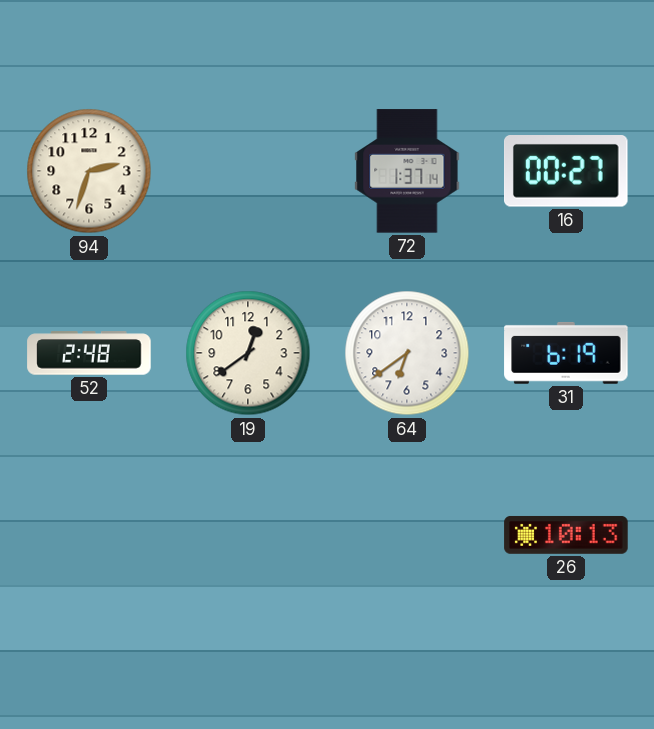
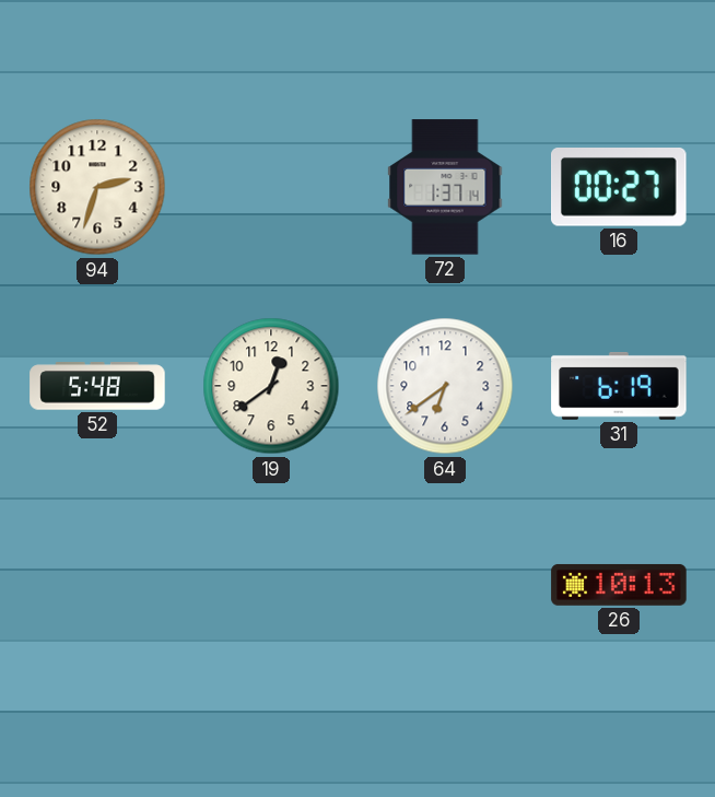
52: 2:48 -> 5:48
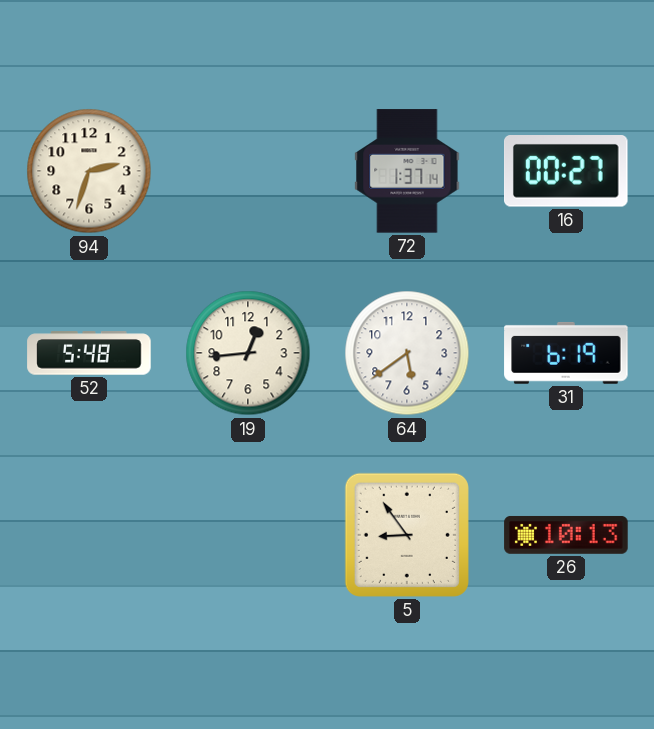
19: 12:39 -> 12:44
64: 6:39 -> 5:39
5: none -> 8:54
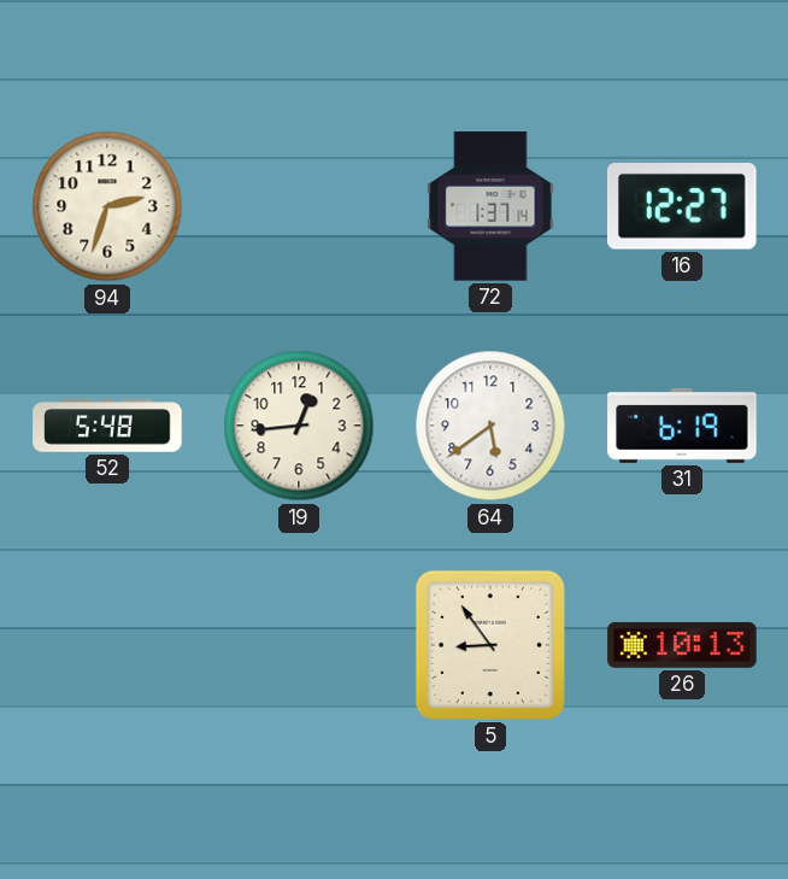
16: 00:27 -> 12:27
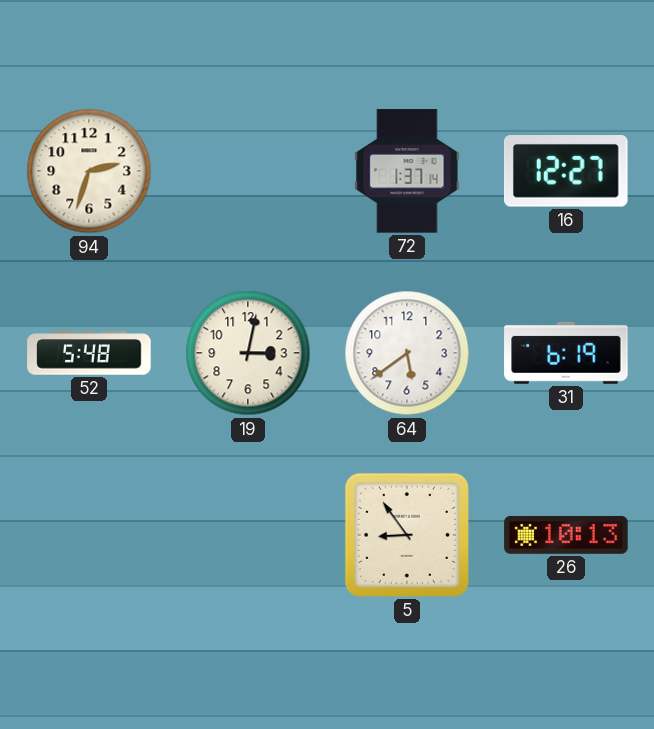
19: 12:44 -> 3:02
